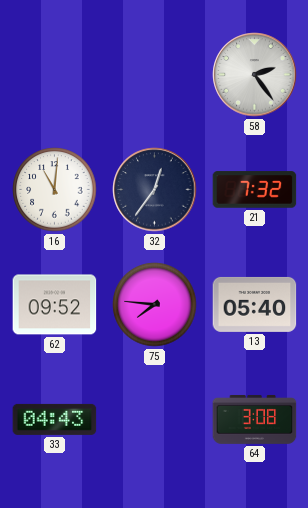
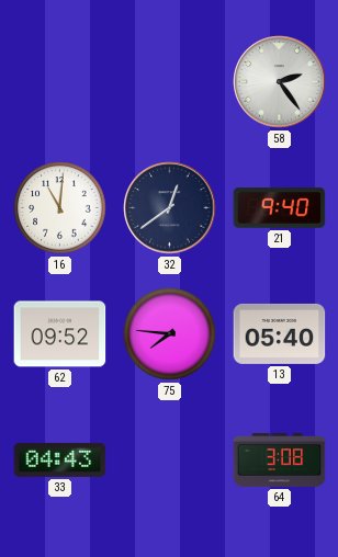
32: 12:36 -> 12:39
21: 7:32 -> 9:40
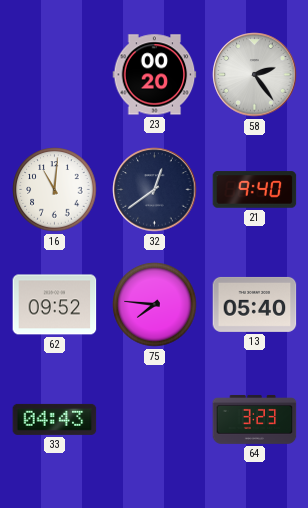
23: none -> 00:20
64: 3:08 -> 3:23
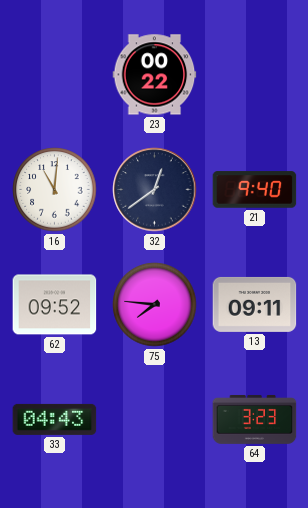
23: 00:20 -> 00:22
58: 2:24 -> none
13: 05:40 -> 09:11
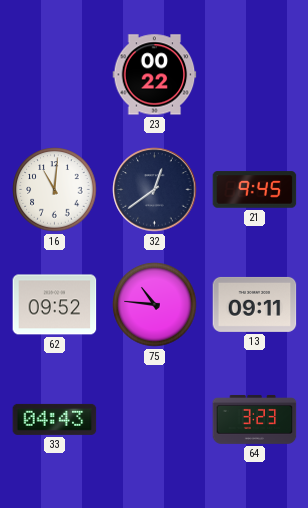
21: 9:40 -> 9:45
75: 7:46 -> 10:46
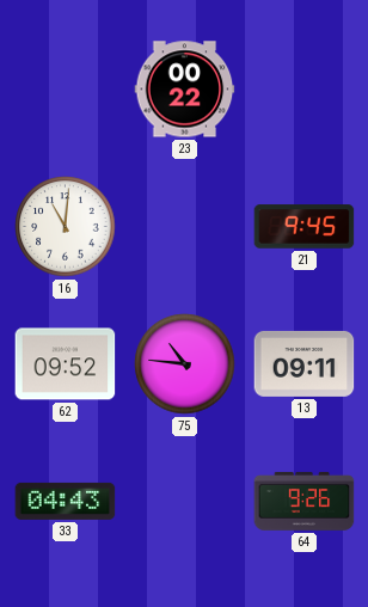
32: 12:39 -> none
64: 3:23 -> 9:26
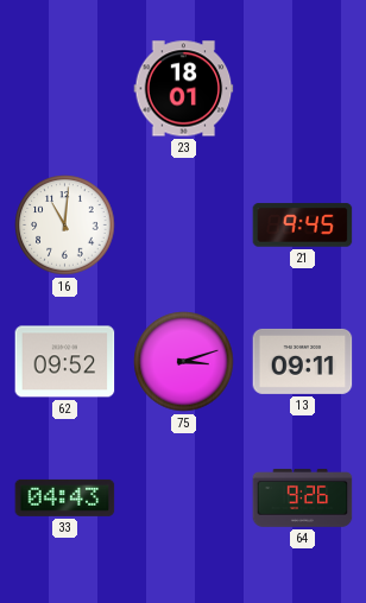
23: 00:22 -> 18:01
75: 10:46 -> 3:12
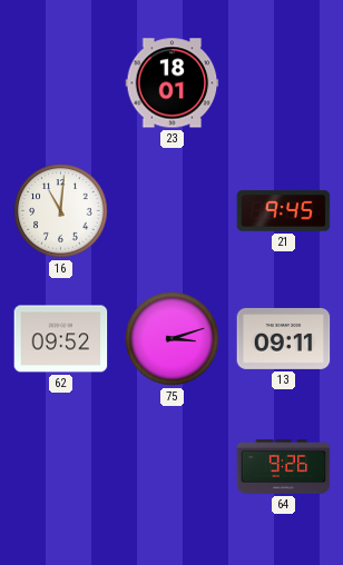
33: 04:43 -> none
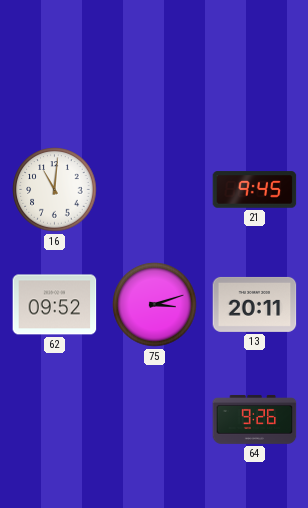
23: 18:01 -> none
13: 09:11 -> 20:11
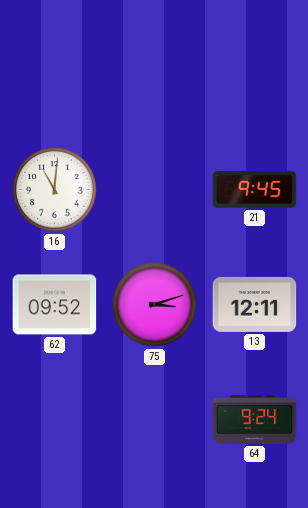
13: 20:11 -> 12:11
64: 9:26 -> 9:24
